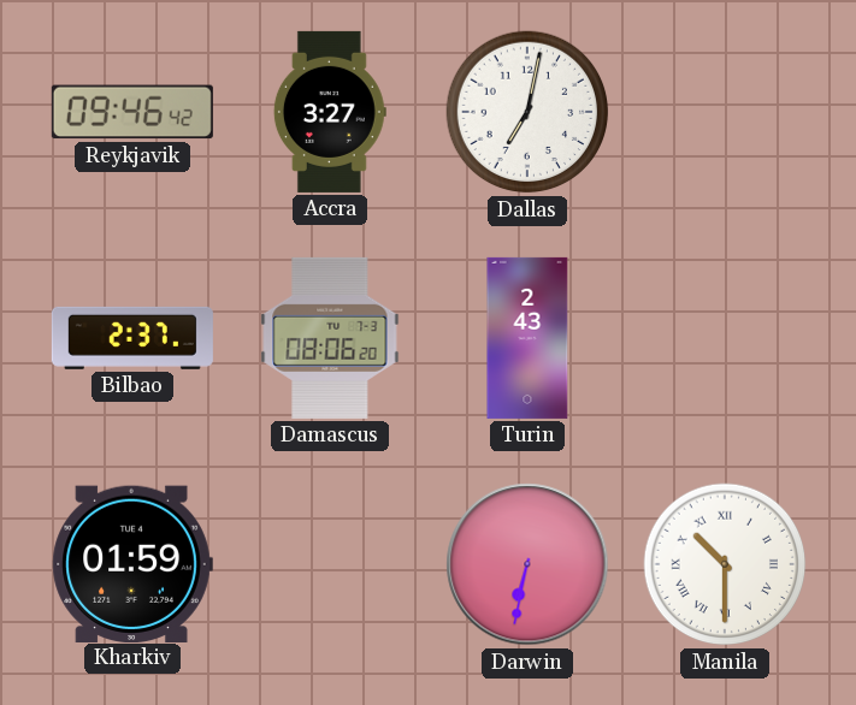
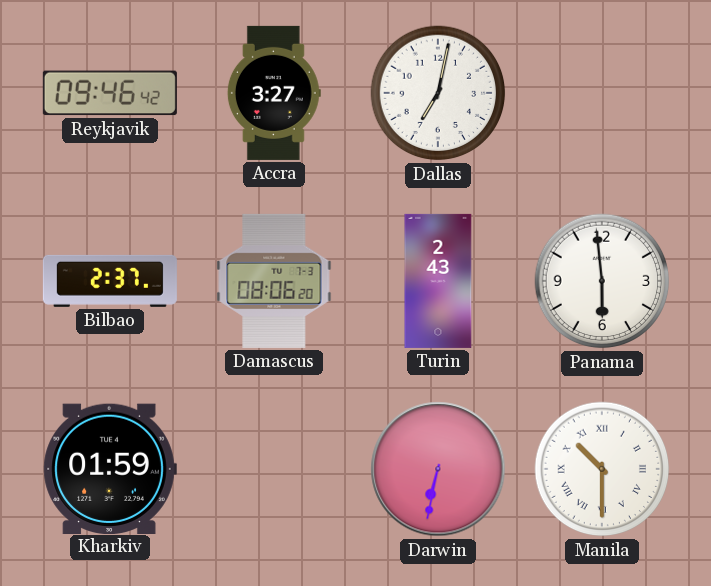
Panama: none -> 5:59
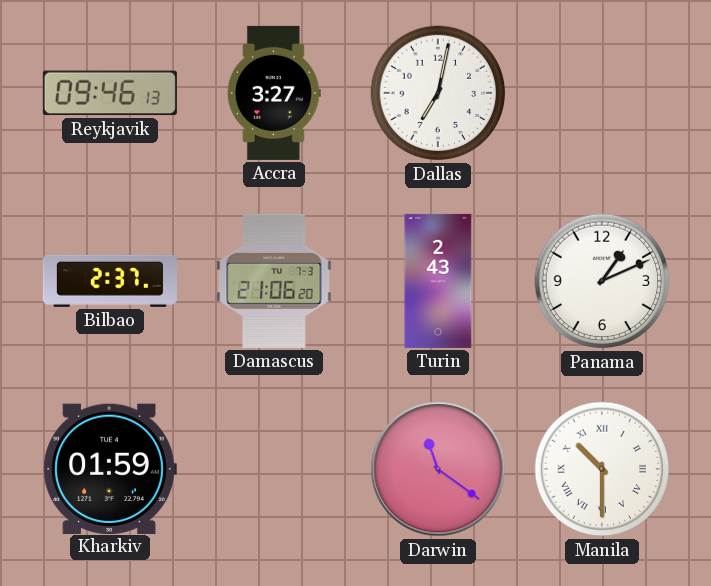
Reykjavik: 09:46:42 -> 09:46:13
Damascus: 08:06 -> 21:06
Panama: 5:59 -> 1:11
Darwin: 6:32 -> 11:21
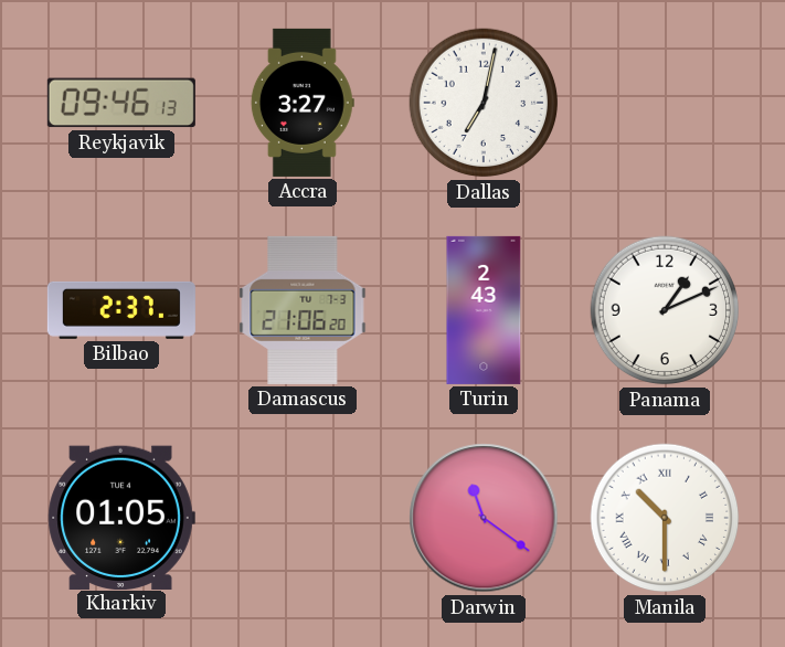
Kharkiv: 01:59 -> 01:05
